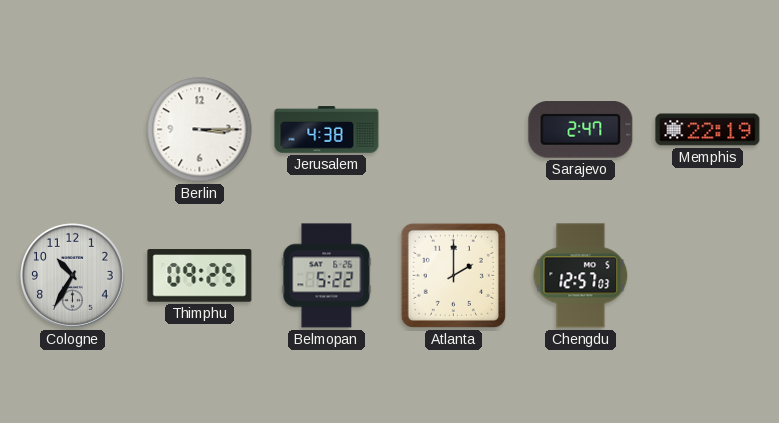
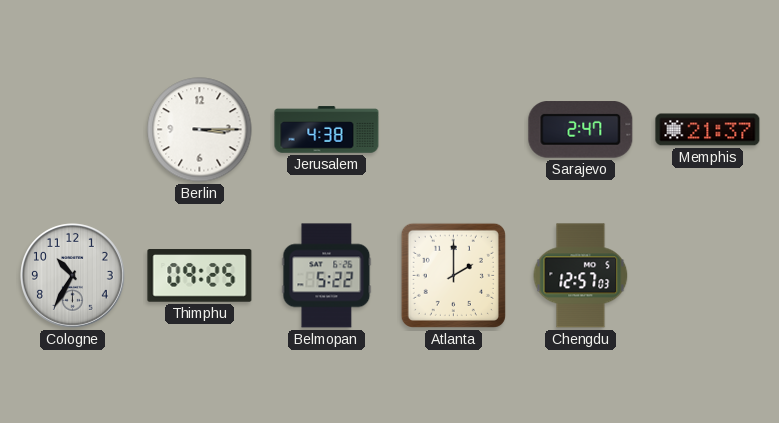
Memphis: 22:19 -> 21:37
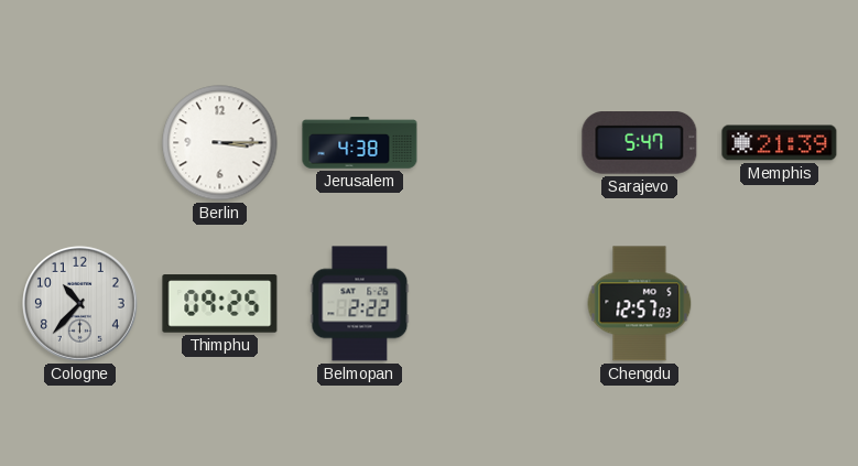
Sarajevo: 2:47 -> 5:47
Memphis: 21:37 -> 21:39
Cologne: 10:35 -> 10:37
Belmopan: 5:22 -> 2:22
Atlanta: 2:00 -> none
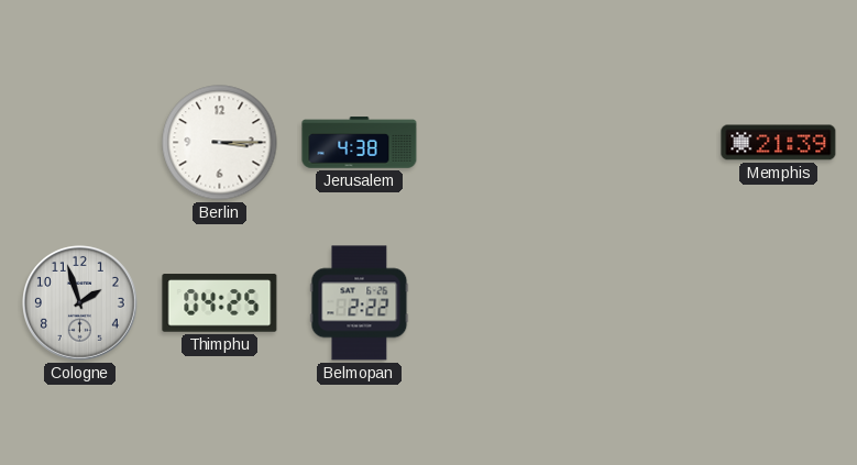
Sarajevo: 5:47 -> none
Cologne: 10:37 -> 1:57
Thimphu: 09:25 -> 04:25
Chengdu: 12:57 -> none
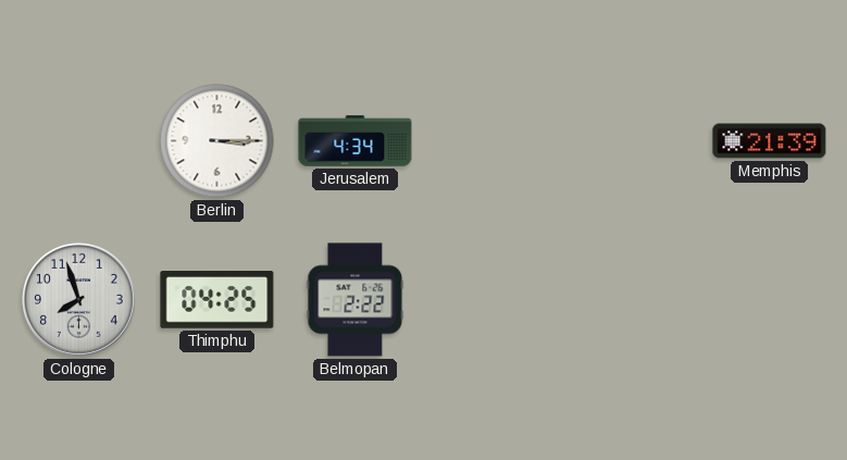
Jerusalem: 4:38 -> 4:34
Cologne: 1:57 -> 7:57
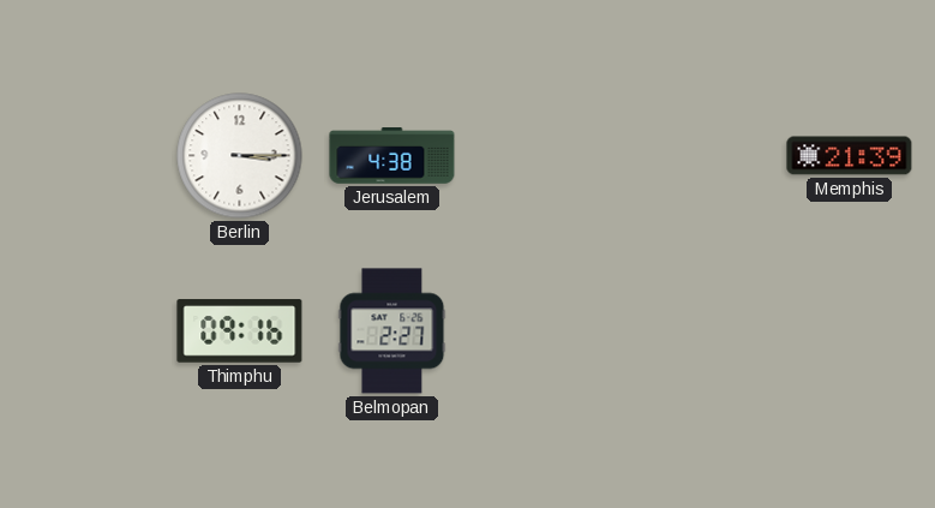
Jerusalem: 4:34 -> 4:38
Cologne: 7:57 -> none
Thimphu: 04:25 -> 09:16
Belmopan: 2:22 -> 2:27
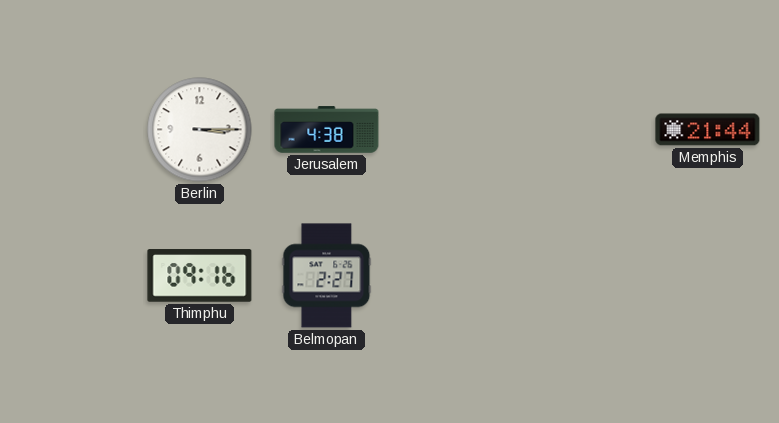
Memphis: 21:39 -> 21:44
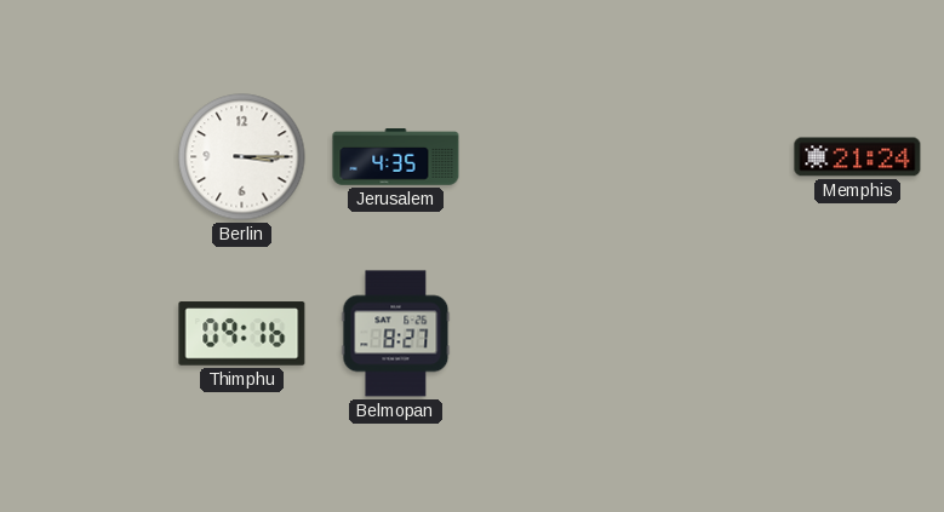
Jerusalem: 4:38 -> 4:35
Memphis: 21:44 -> 21:24
Belmopan: 2:27 -> 8:27
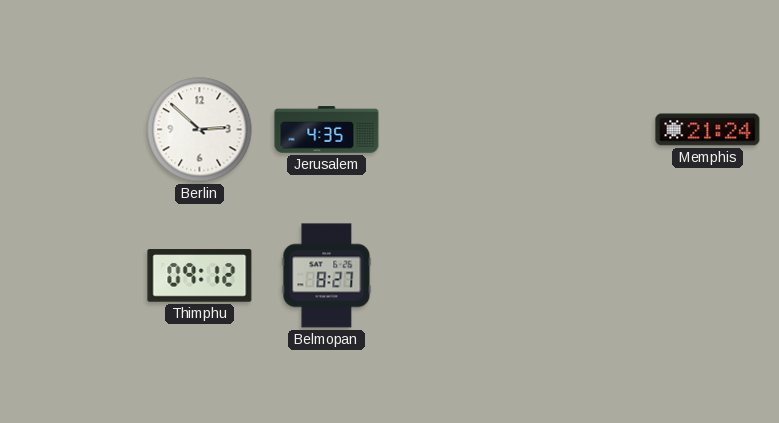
Berlin: 3:15 -> 2:52
Thimphu: 09:16 -> 09:12
